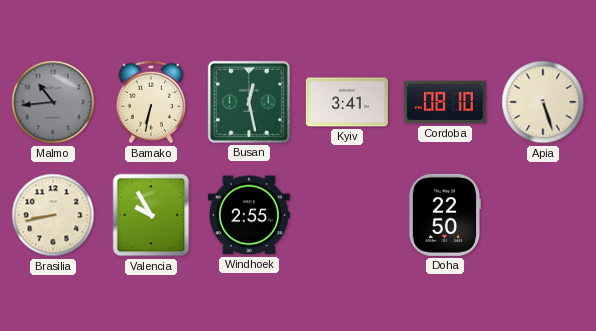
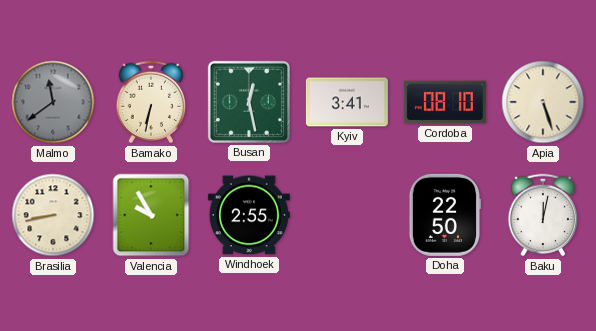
Malmo: 10:44 -> 11:39
Baku: none -> 12:02
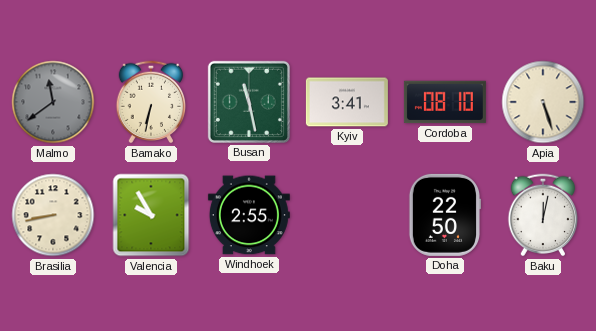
Busan: 12:28 -> 11:28
